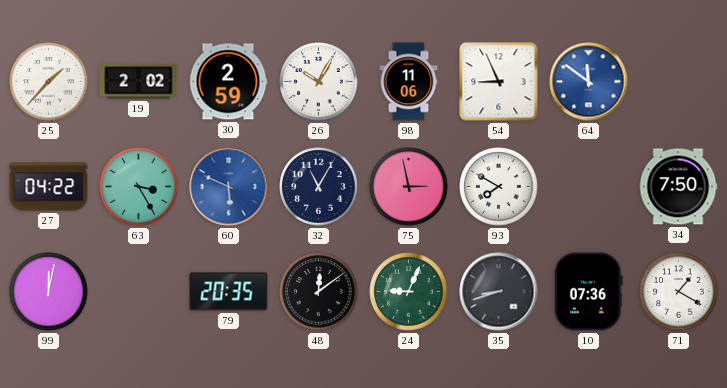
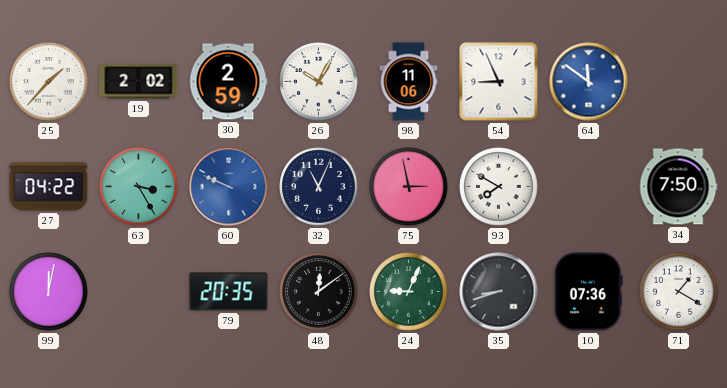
60: 5:49 -> 9:49
32: 11:05 -> 11:04
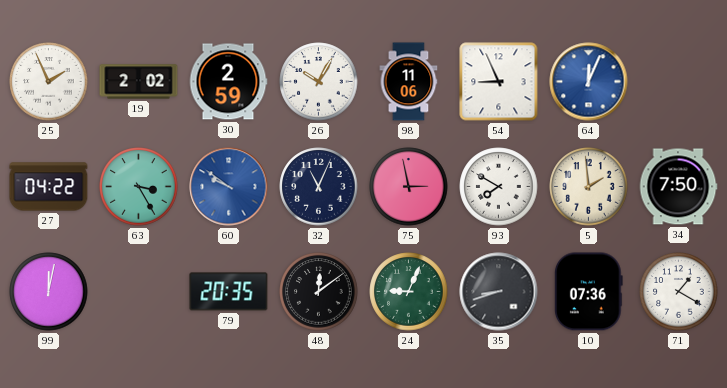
25: 1:37 -> 1:56
64: 11:51 -> 12:04
60: 9:49 -> 9:51
5: none -> 1:59
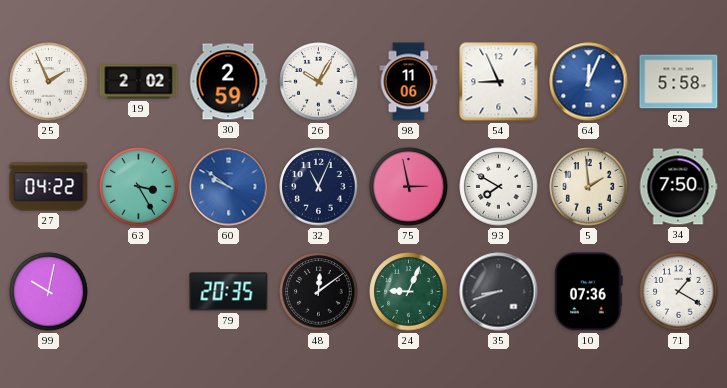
52: none -> 5:58
99: 12:02 -> 10:02
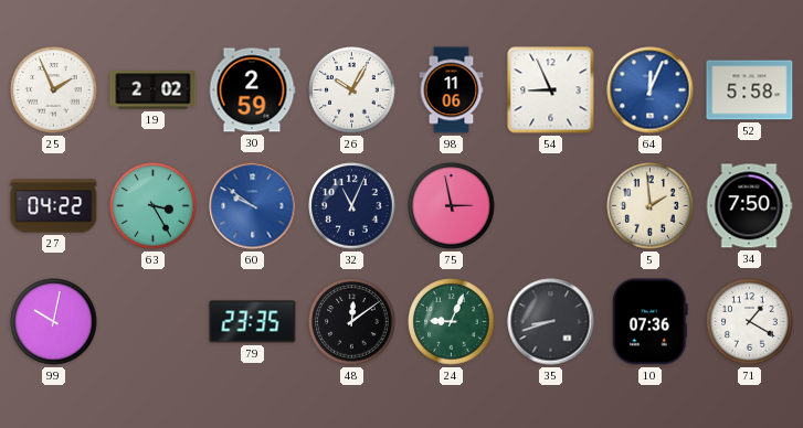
93: 7:50 -> none
79: 20:35 -> 23:35
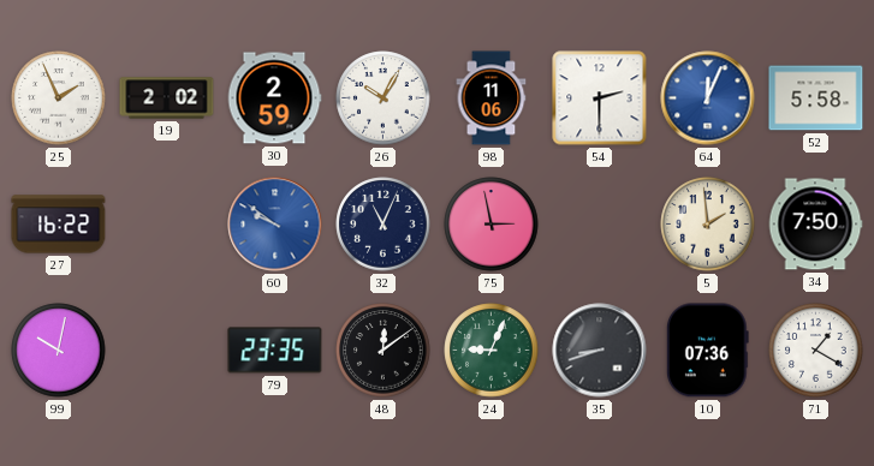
54: 8:56 -> 2:30
27: 04:22 -> 16:22
63: 3:25 -> none
